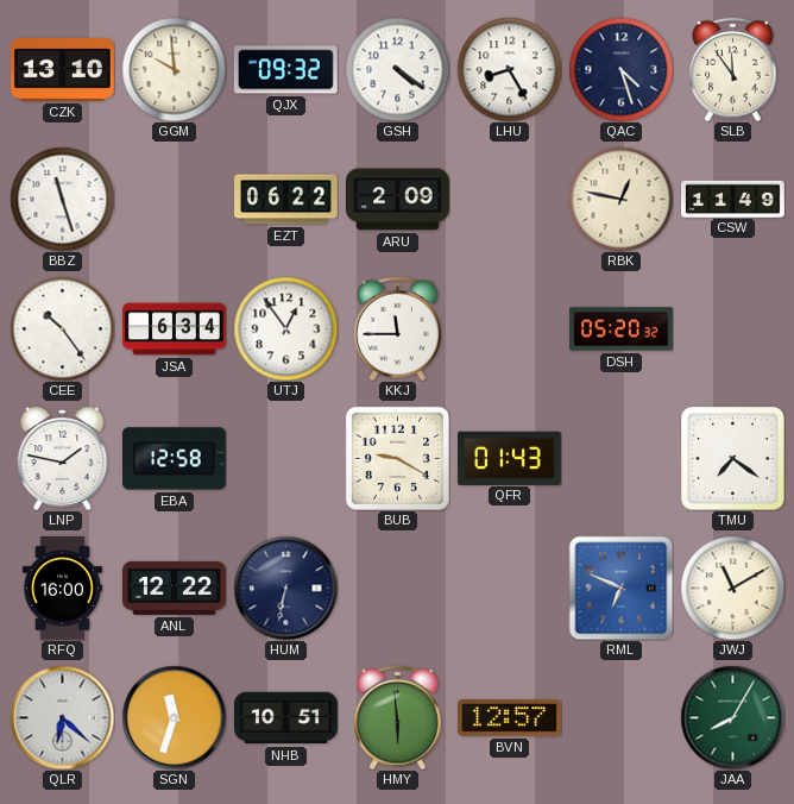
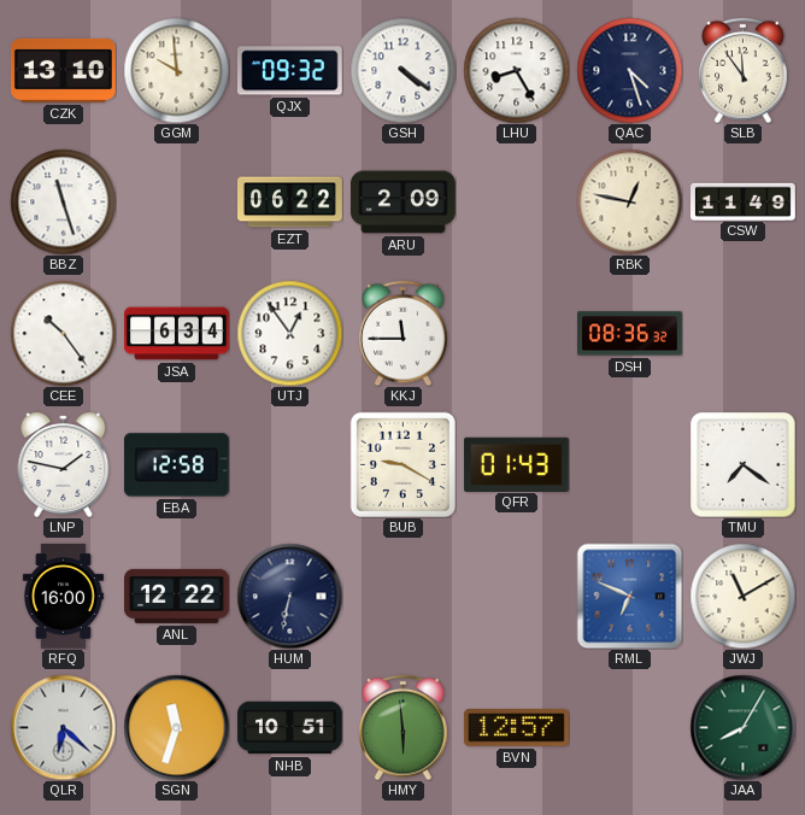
DSH: 05:20 -> 08:36
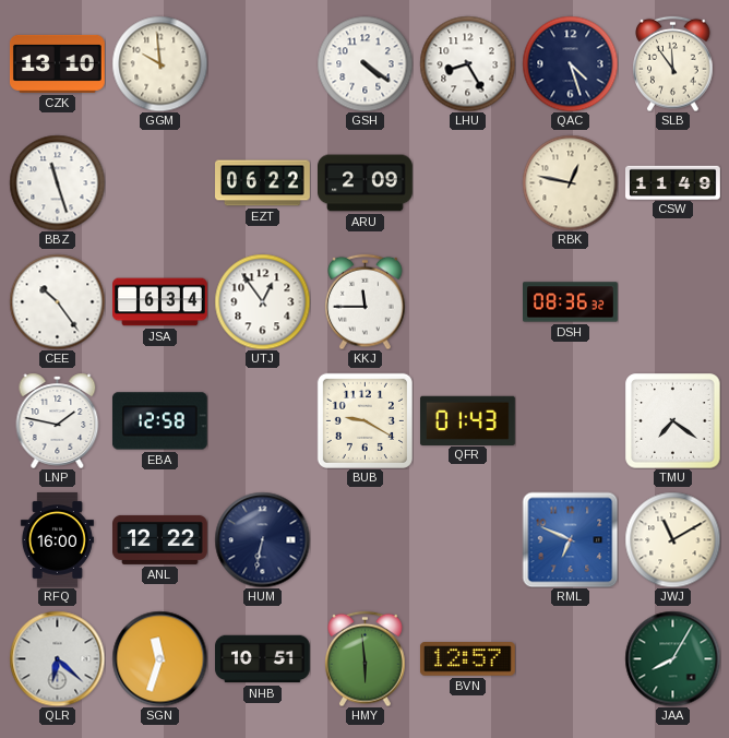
QJX: 09:32 -> none
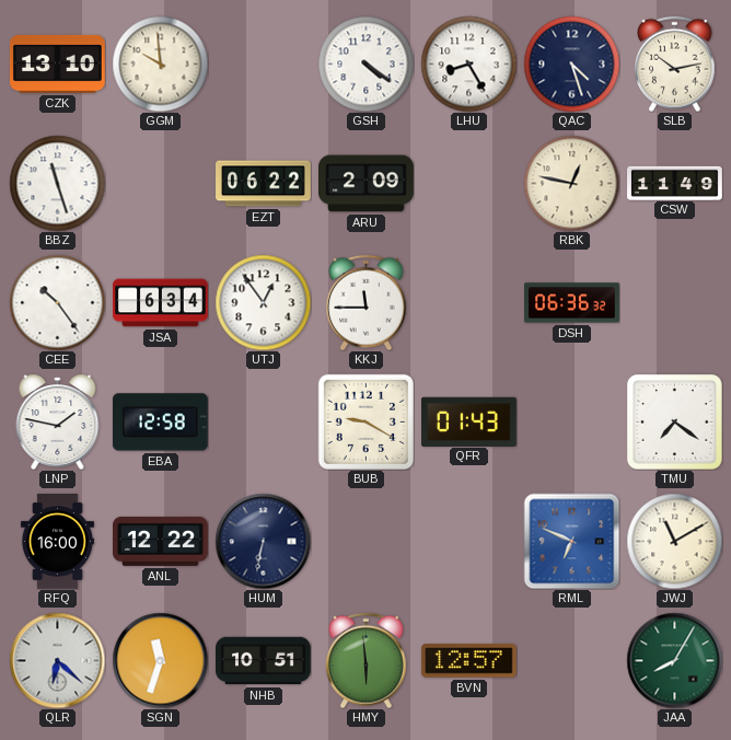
SLB: 11:54 -> 10:13
DSH: 08:36 -> 06:36
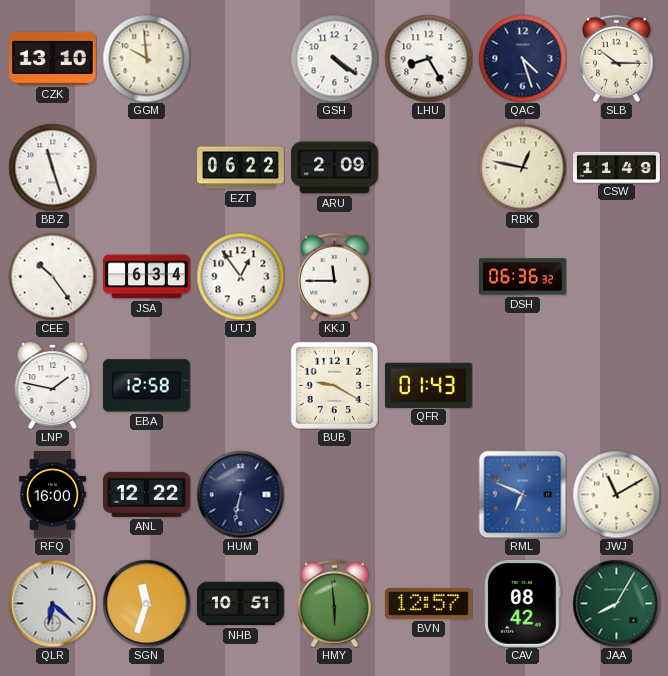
SLB: 10:13 -> 10:15
TMU: 7:21 -> none
CAV: none -> 08:42
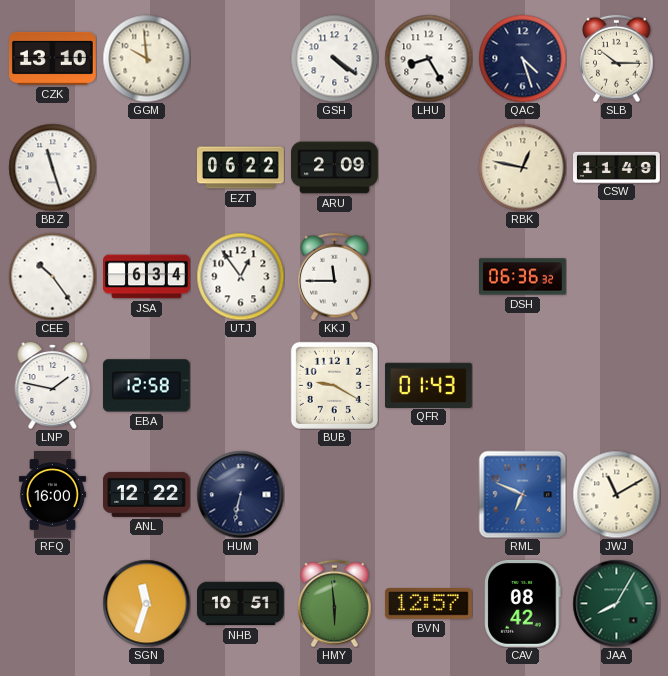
QLR: 6:22 -> none
